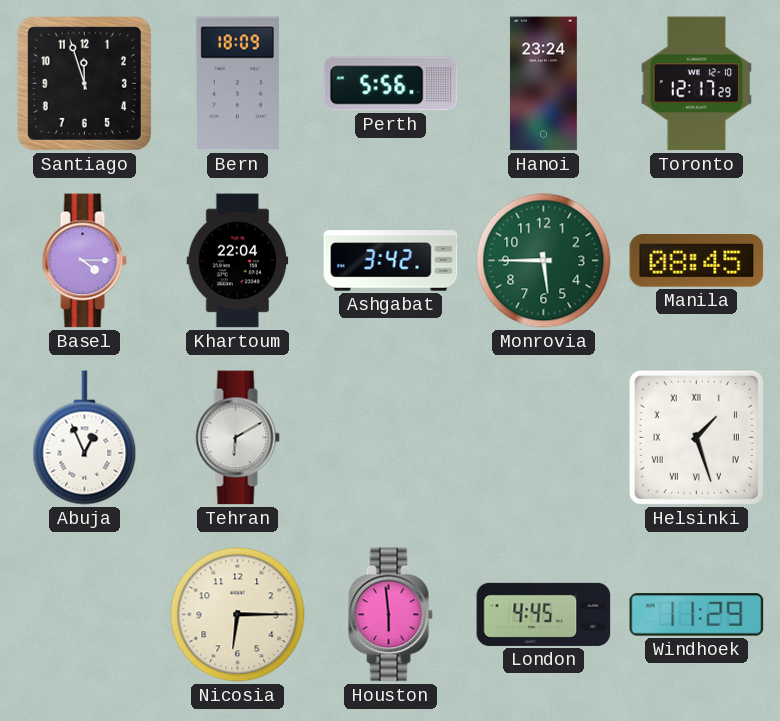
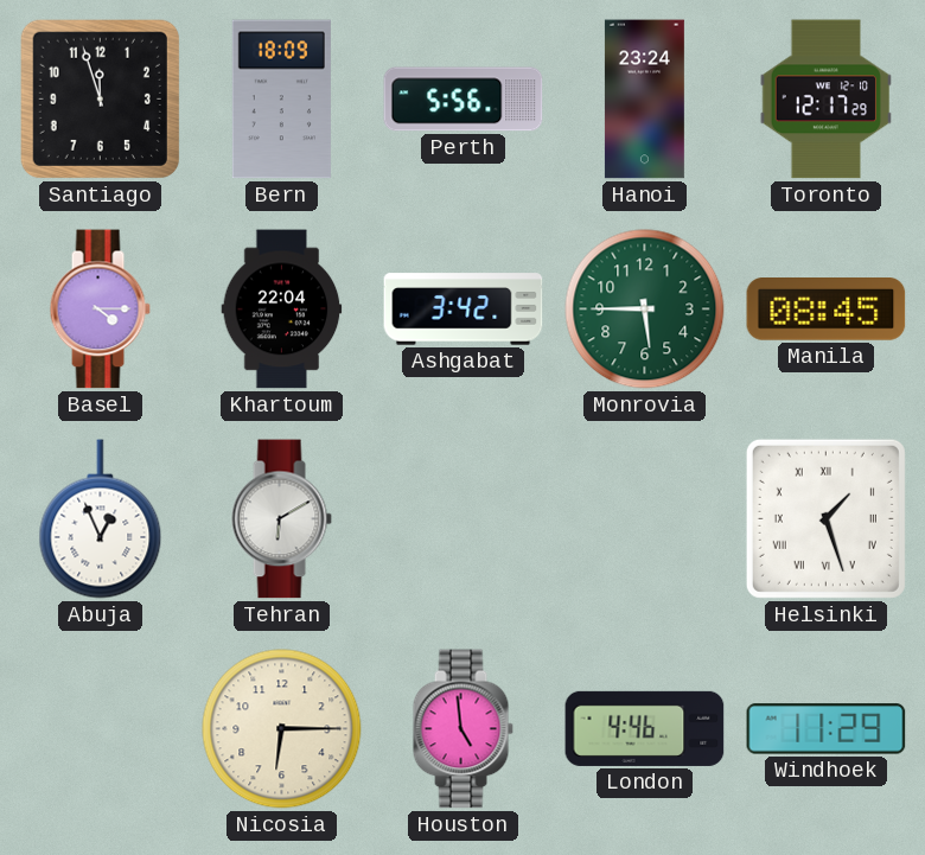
Houston: 5:59 -> 4:59
London: 4:45 -> 4:46
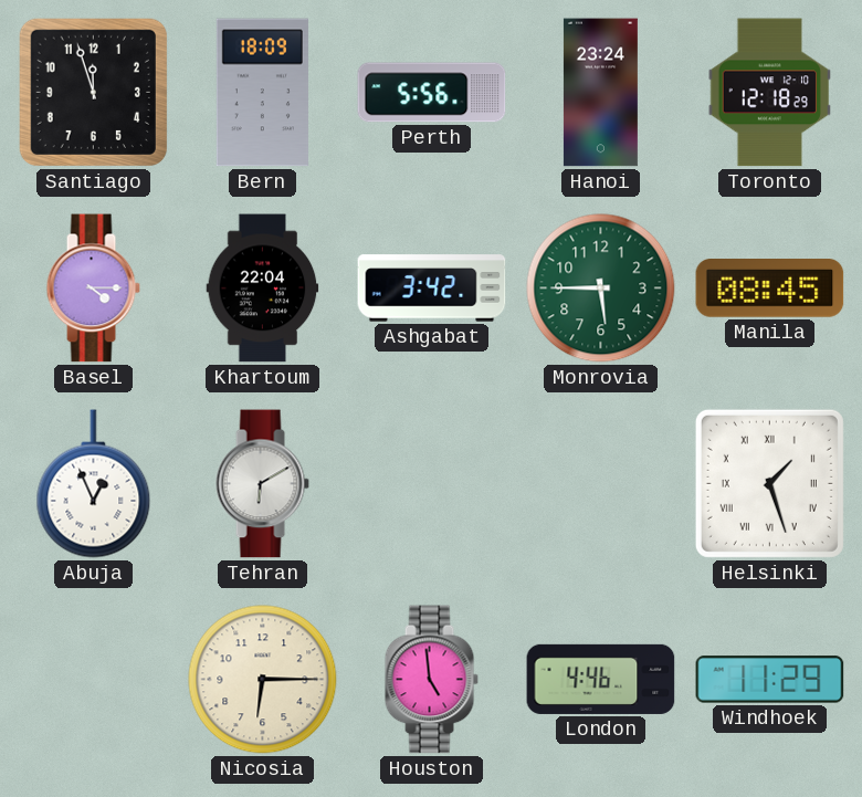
Toronto: 12:17 -> 12:18
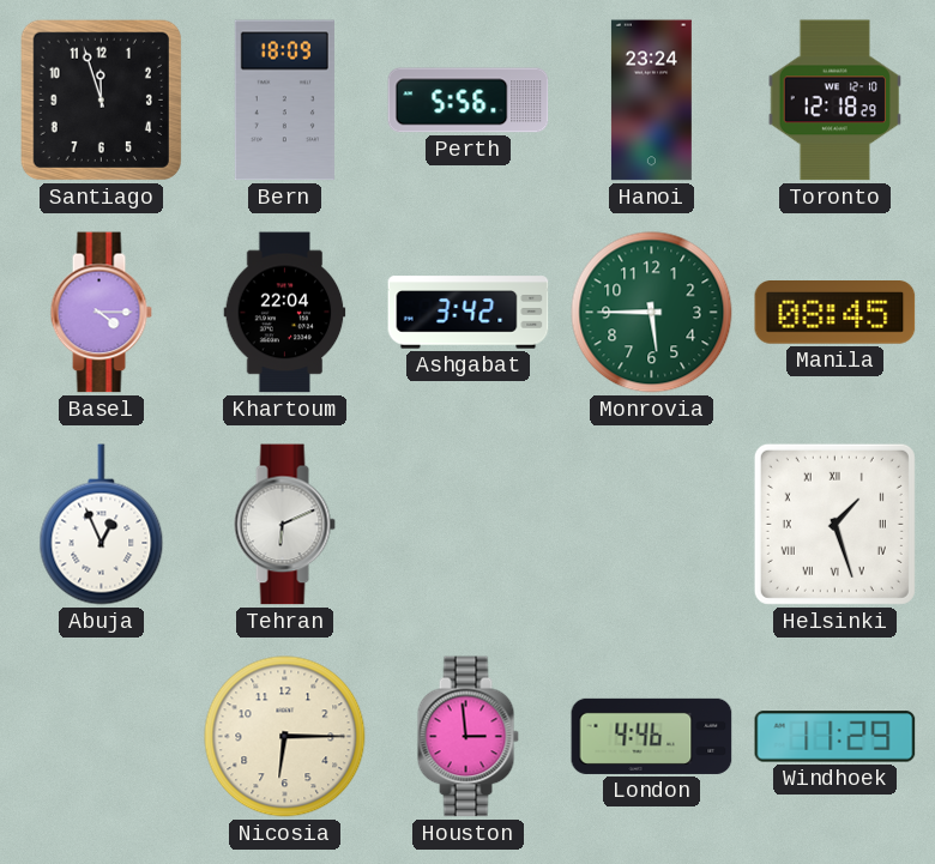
Tehran: 6:10 -> 6:11
Houston: 4:59 -> 2:59
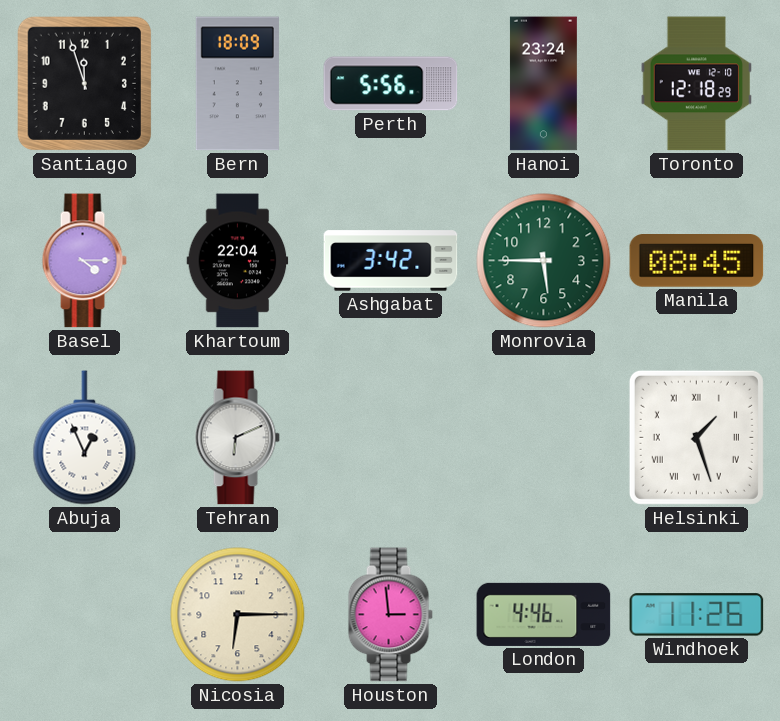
Windhoek: 11:29 -> 11:26
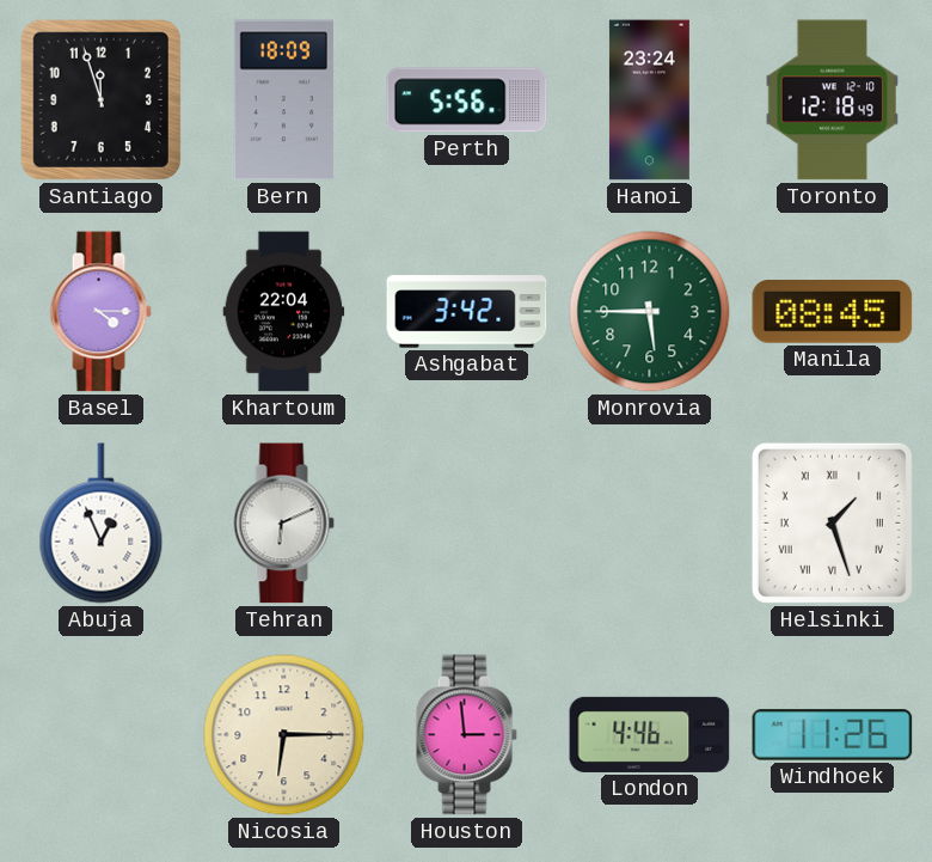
Toronto: 12:18:29 -> 12:18:49
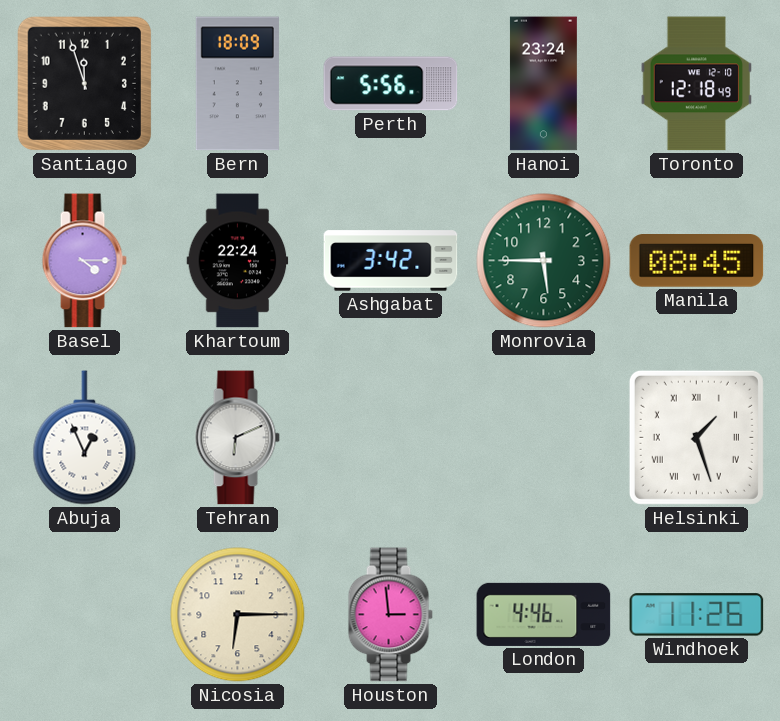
Khartoum: 22:04 -> 22:24
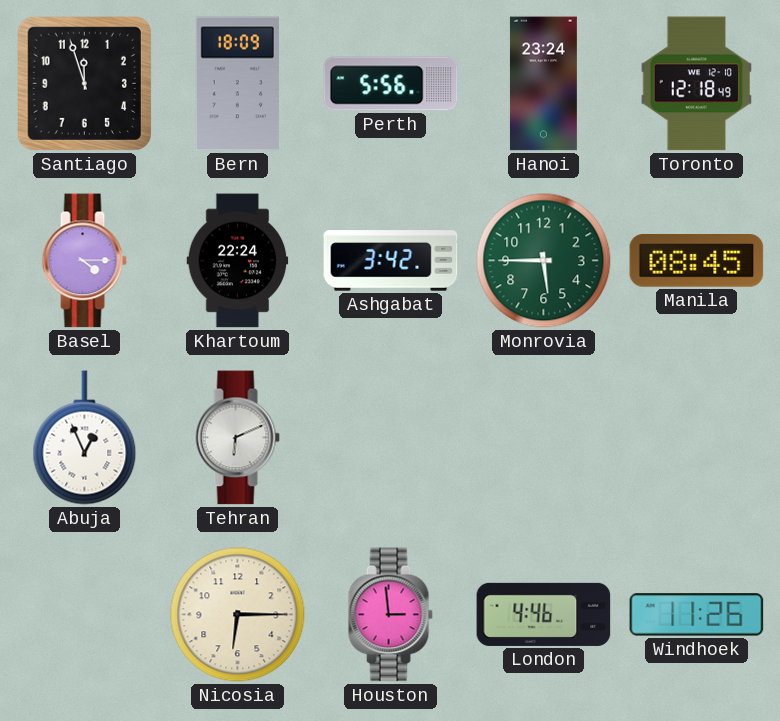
Helsinki: 1:27 -> none
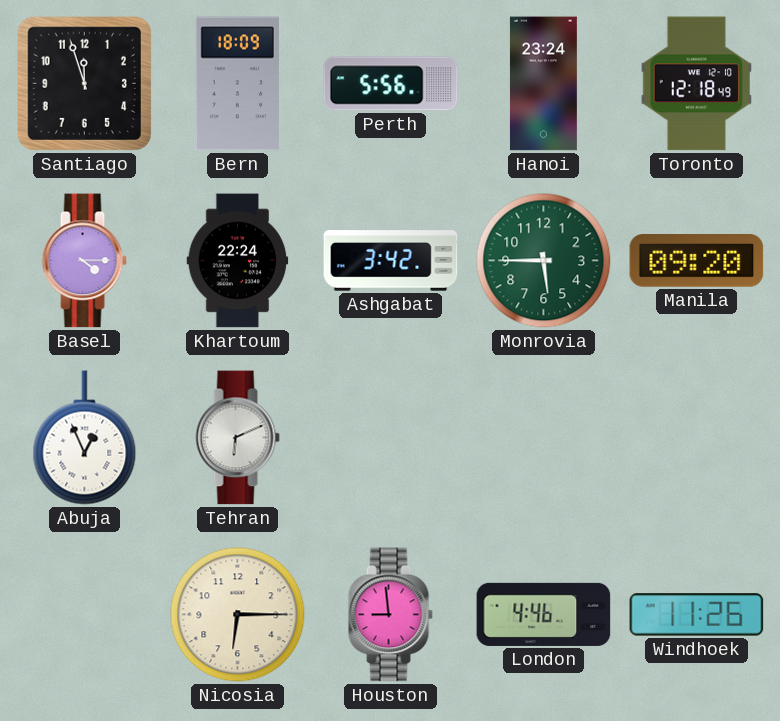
Manila: 08:45 -> 09:20
Houston: 2:59 -> 8:59
